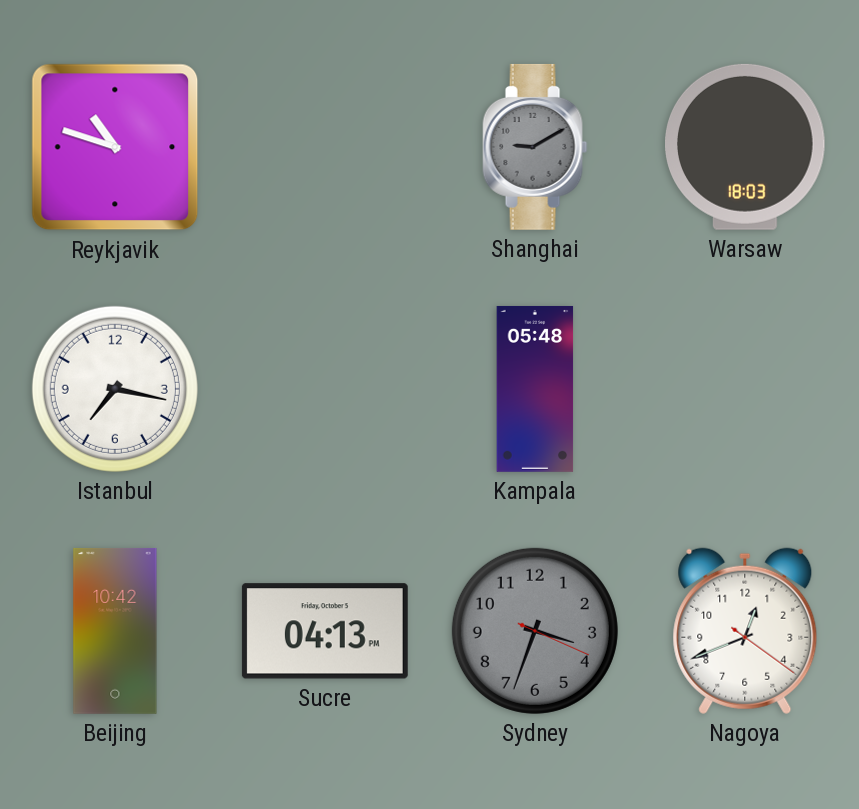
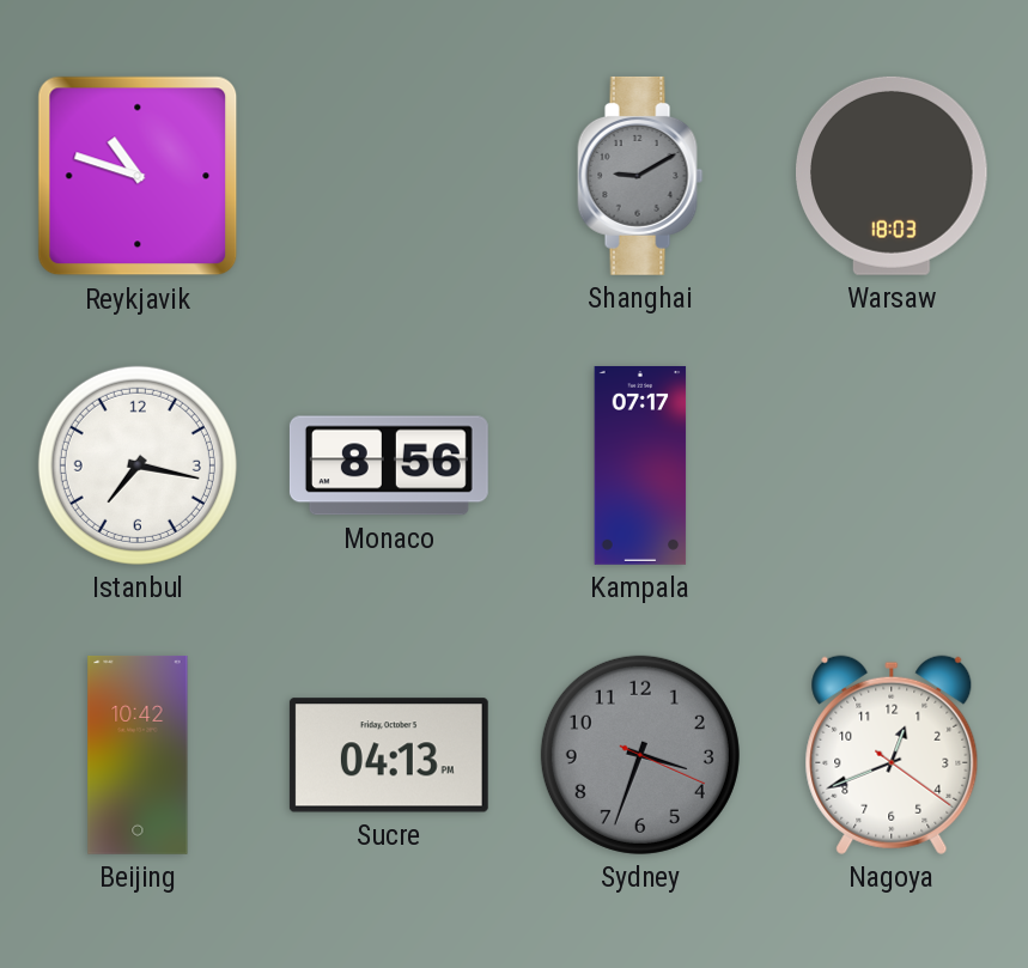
Monaco: none -> 8:56
Kampala: 05:48 -> 07:17
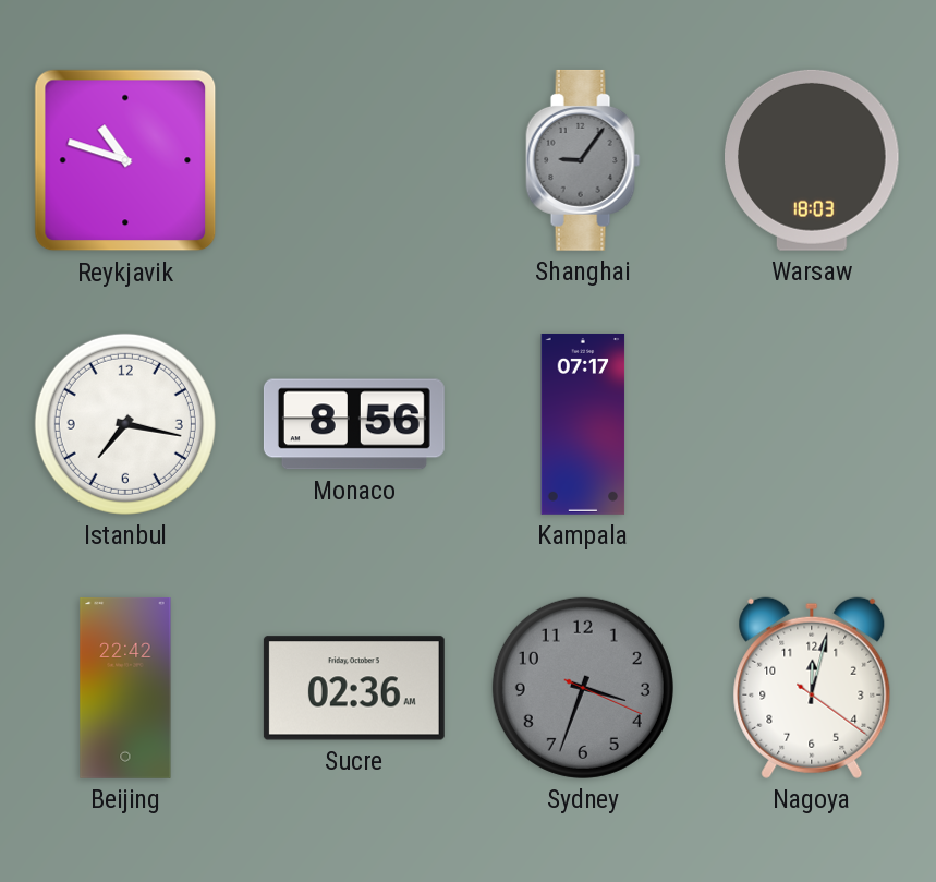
Shanghai: 9:10 -> 9:06
Beijing: 10:42 -> 22:42
Sucre: 04:13 -> 02:36
Nagoya: 12:41 -> 12:02
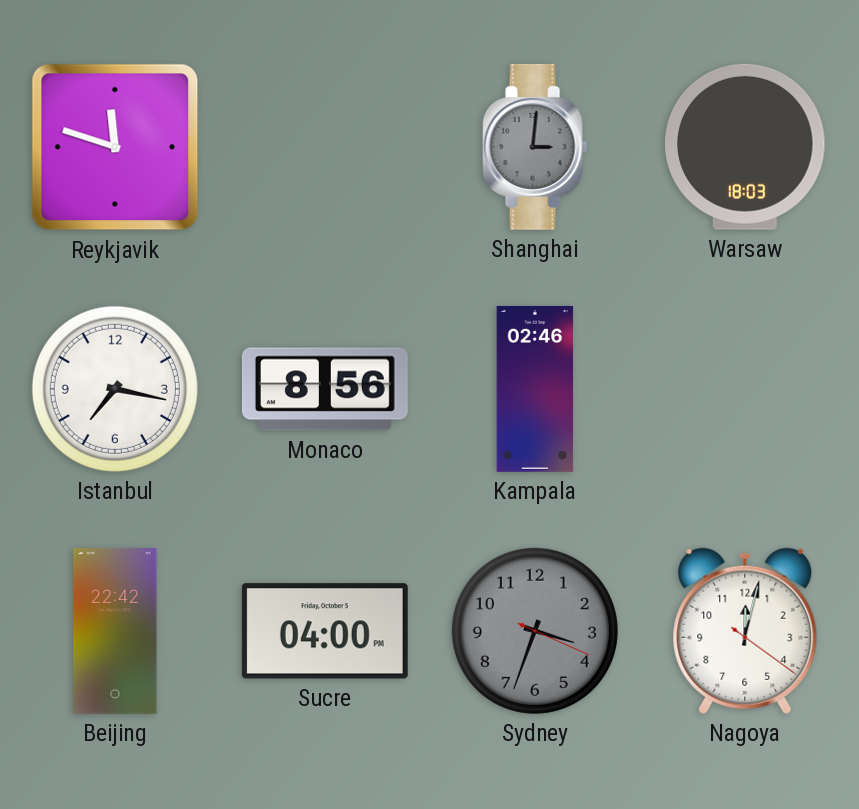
Reykjavik: 10:48 -> 11:48
Shanghai: 9:06 -> 3:01
Kampala: 07:17 -> 02:46
Sucre: 02:36 -> 04:00
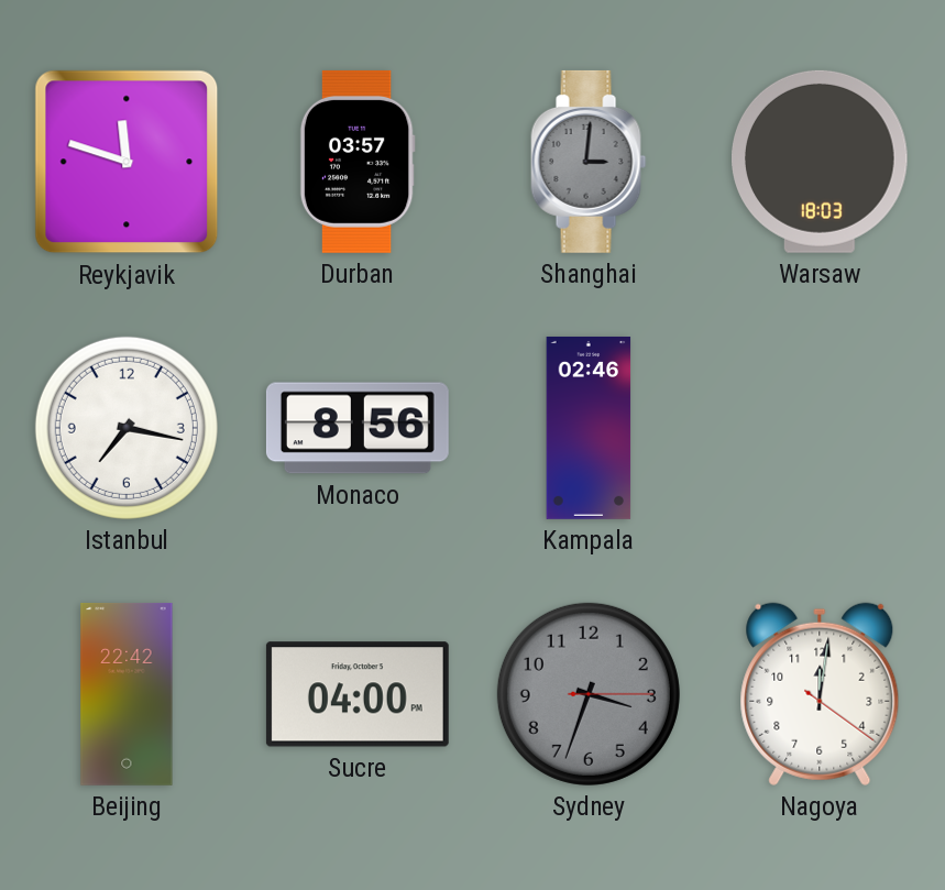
Durban: none -> 03:57
Sydney: 3:33:19 -> 3:33:15
Nagoya: 12:02 -> 12:01
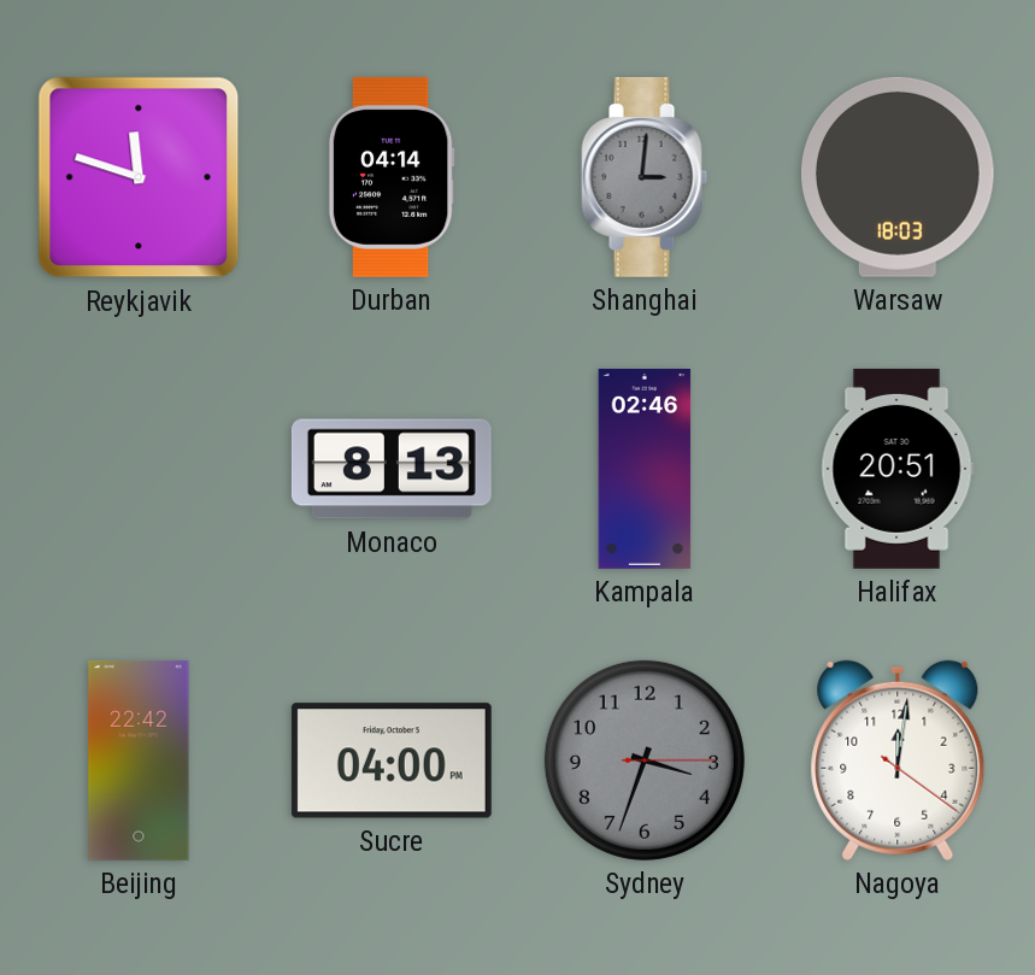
Durban: 03:57 -> 04:14
Istanbul: 7:17 -> none
Monaco: 8:56 -> 8:13
Halifax: none -> 20:51
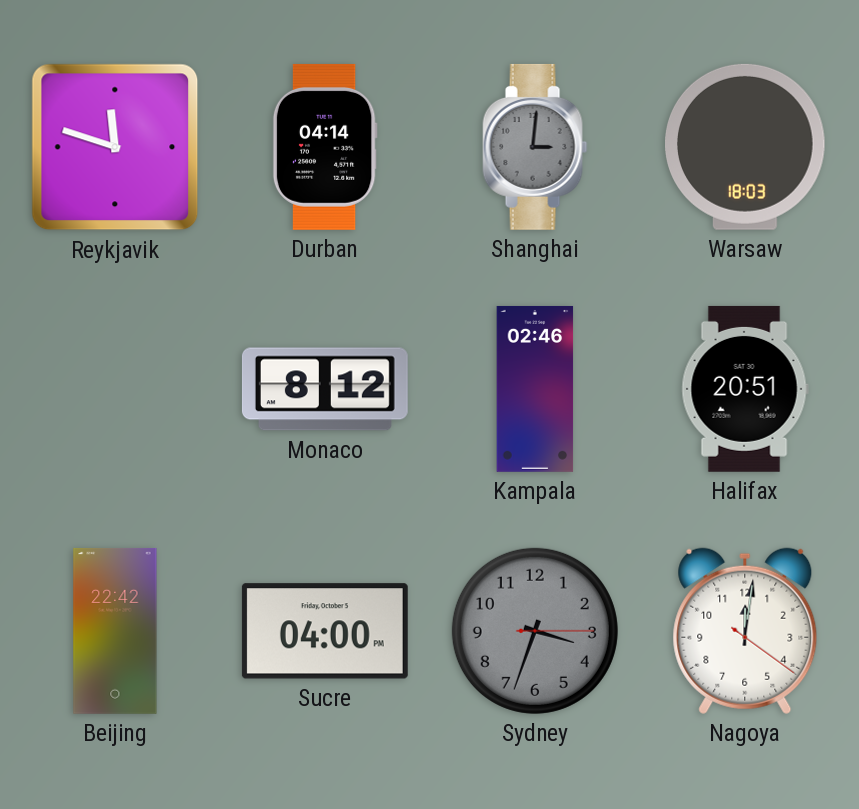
Monaco: 8:13 -> 8:12
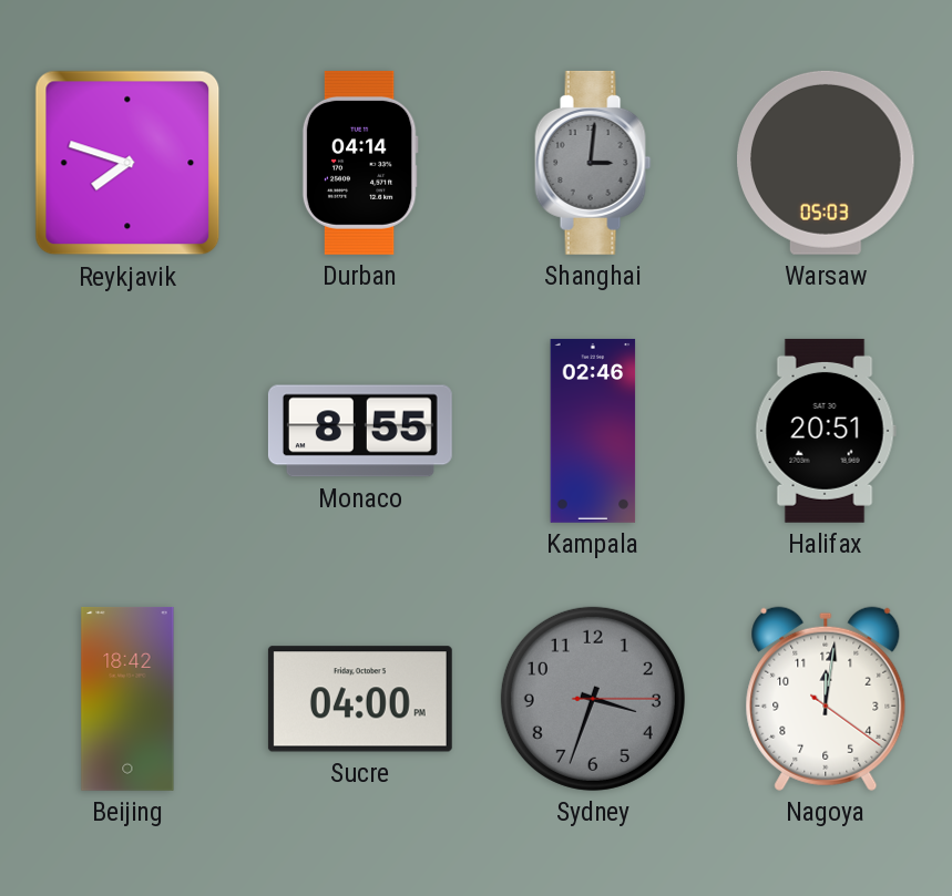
Reykjavik: 11:48 -> 7:48
Warsaw: 18:03 -> 05:03
Monaco: 8:12 -> 8:55
Beijing: 22:42 -> 18:42
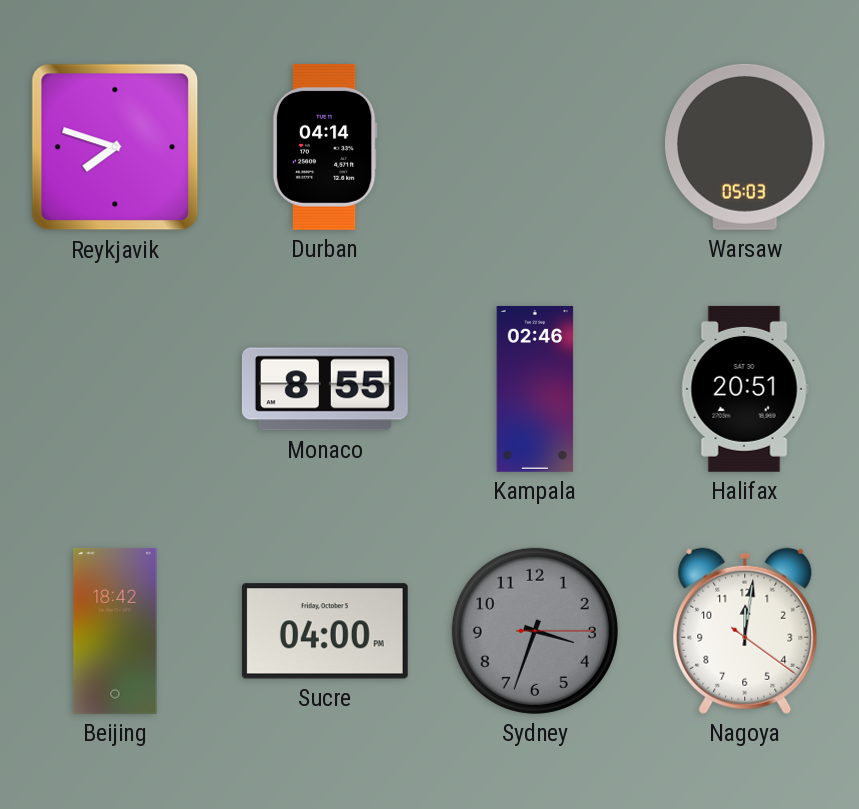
Shanghai: 3:01 -> none
